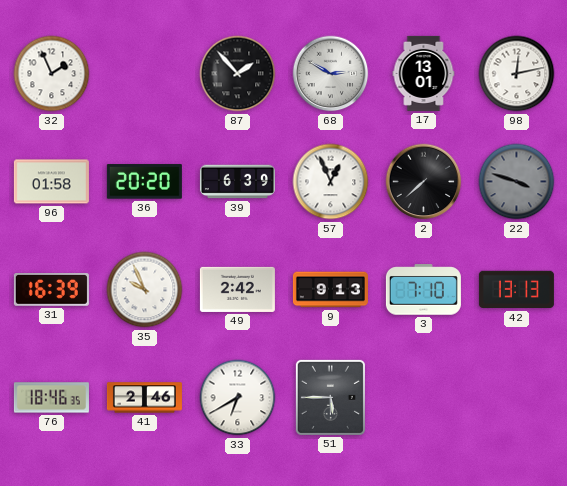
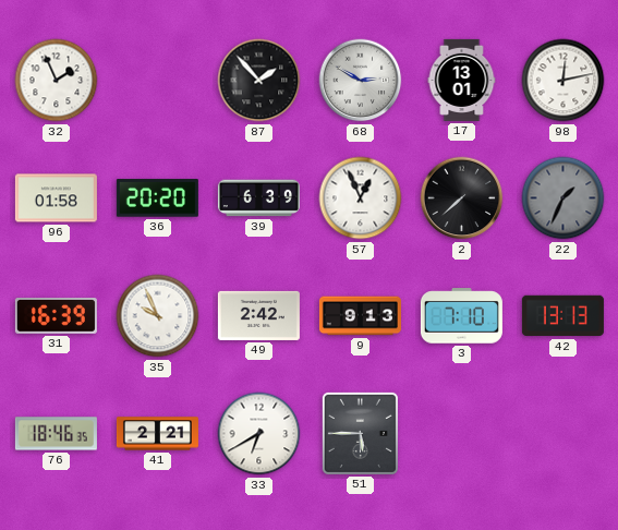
22: 3:48 -> 1:34
41: 2:46 -> 2:21
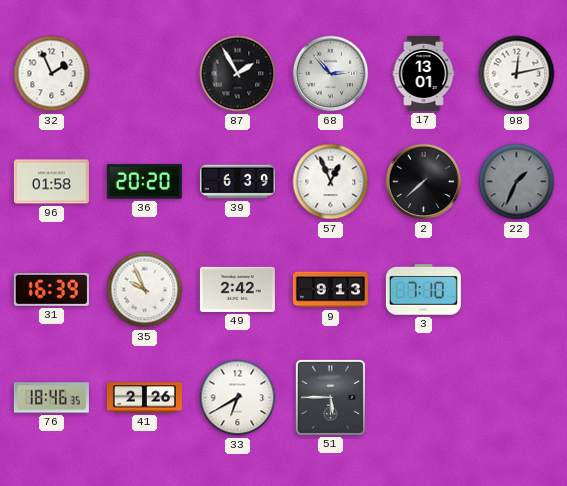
87: 1:53 -> 1:55
68: 2:50 -> 2:53
42: 13:13 -> none
41: 2:21 -> 2:26
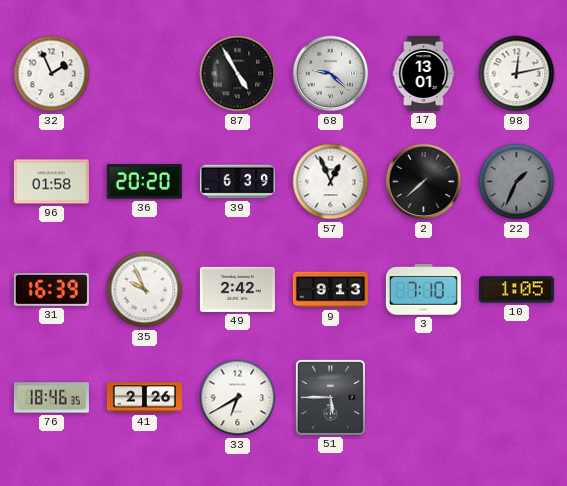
87: 1:55 -> 4:55
68: 2:53 -> 9:22
10: none -> 1:05
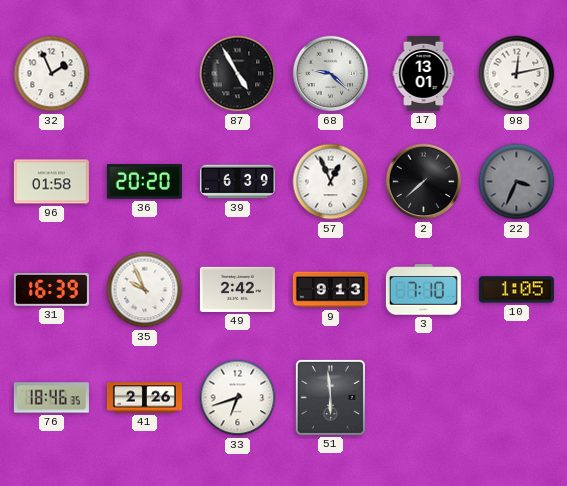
22: 1:34 -> 3:34
33: 6:40 -> 6:42
51: 5:45 -> 5:59
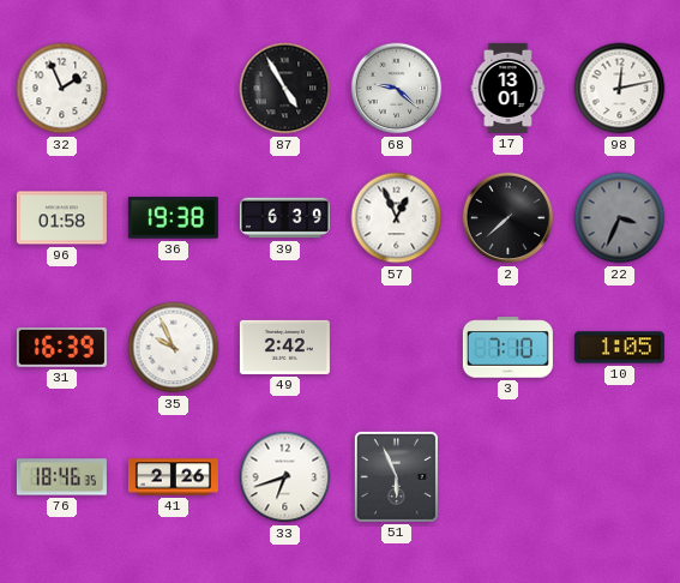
36: 20:20 -> 19:38
9: 9:13 -> none
51: 5:59 -> 5:56
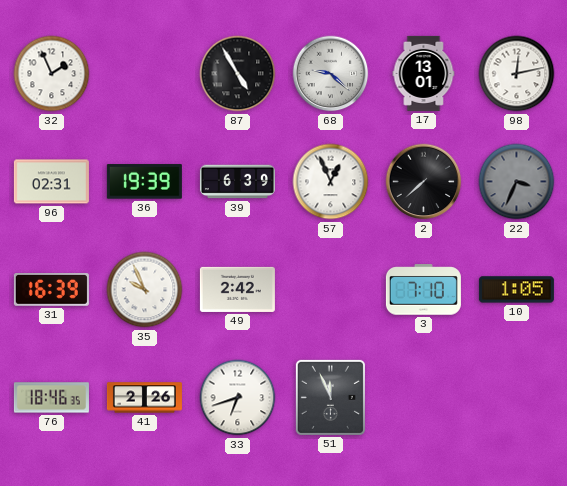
96: 01:58 -> 02:31
36: 19:38 -> 19:39
51: 5:56 -> 11:56
